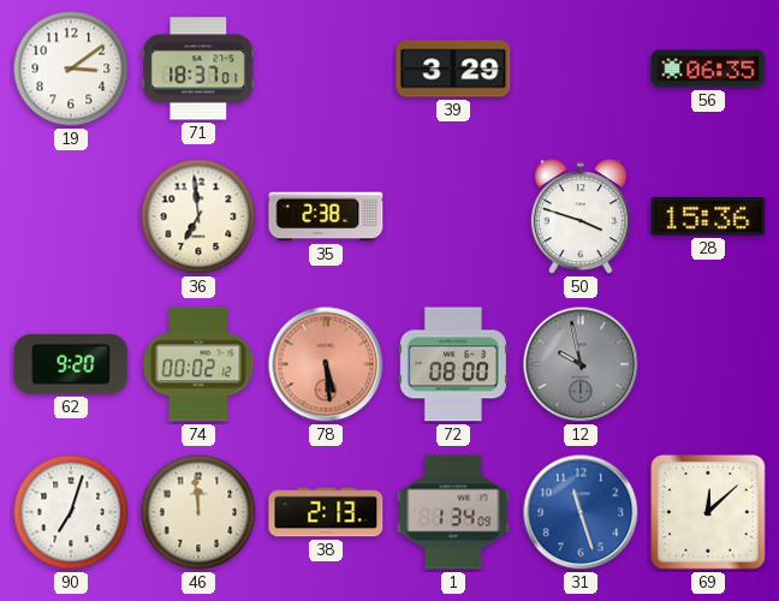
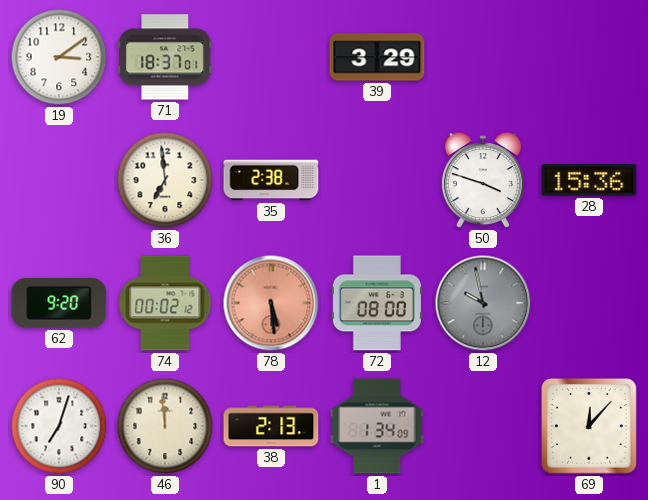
56: 06:35 -> none
31: 11:27 -> none
69: 12:08 -> 12:07
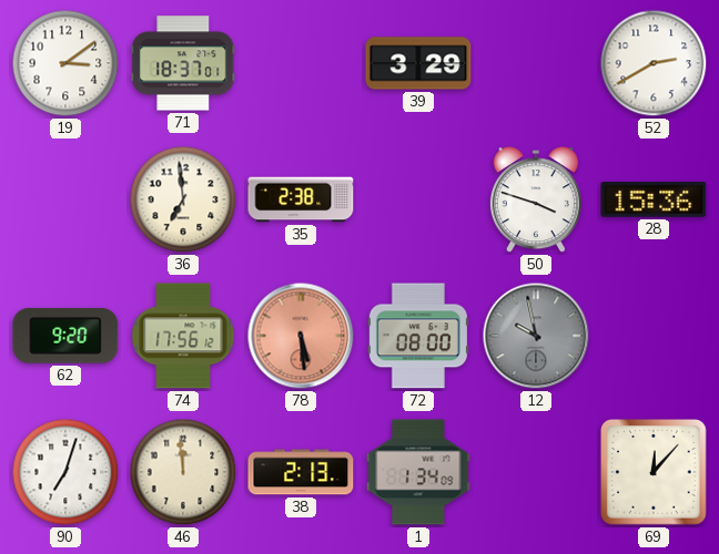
52: none -> 2:40
74: 00:02 -> 17:56
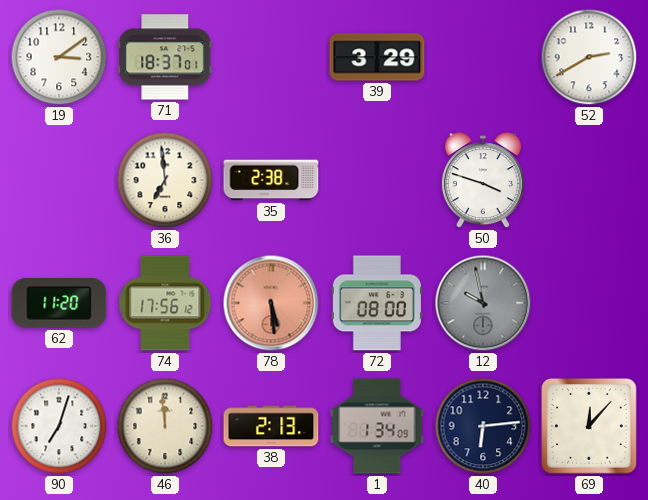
28: 15:36 -> none
62: 9:20 -> 11:20
40: none -> 6:14
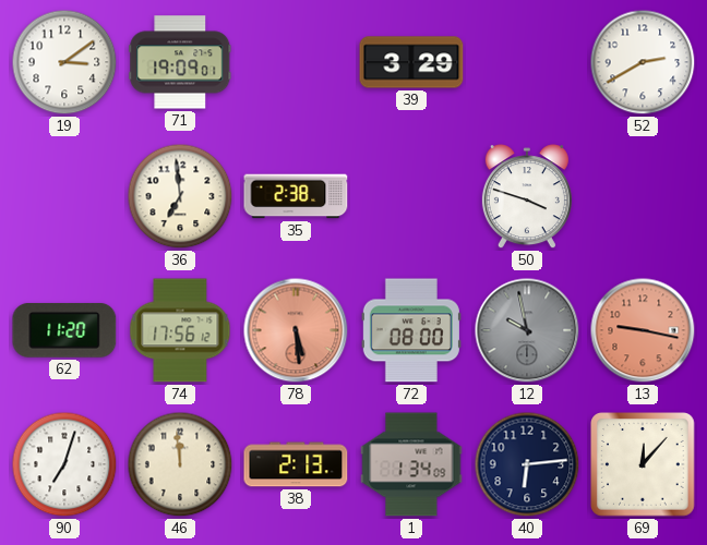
71: 18:37 -> 19:09
13: none -> 9:17
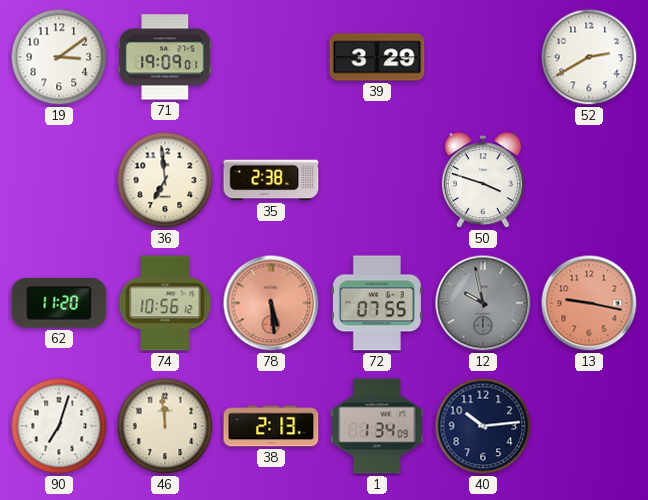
74: 17:56 -> 10:56
72: 08:00 -> 07:55
40: 6:14 -> 10:14
69: 12:07 -> none
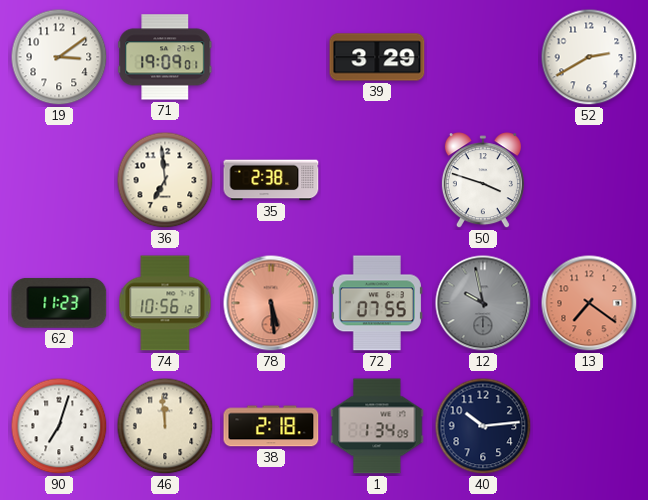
62: 11:20 -> 11:23
13: 9:17 -> 7:21
38: 2:13 -> 2:18
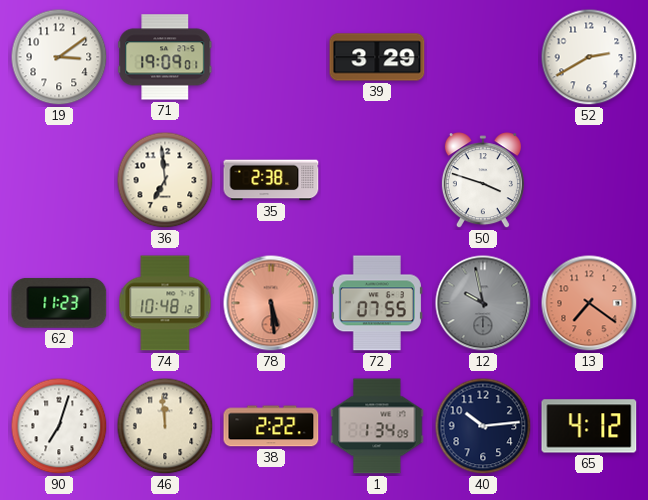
74: 10:56 -> 10:48
38: 2:18 -> 2:22
65: none -> 4:12
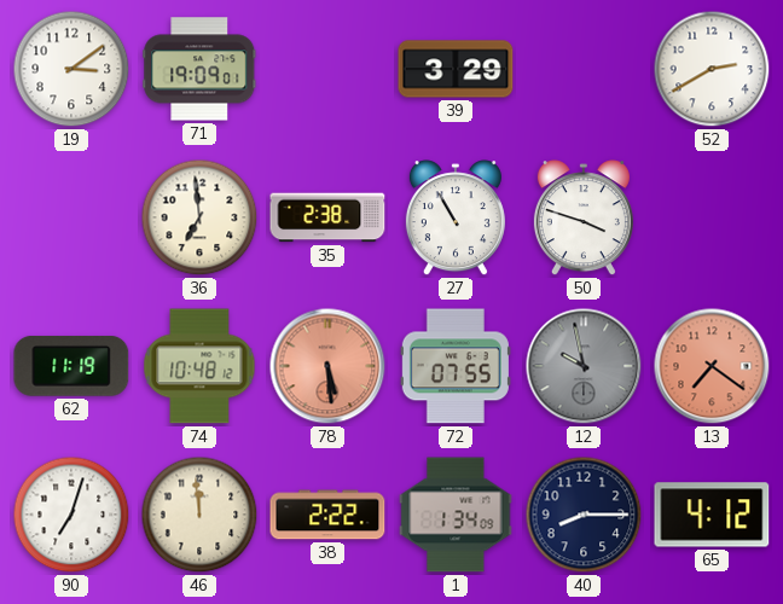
27: none -> 10:55
62: 11:23 -> 11:19
40: 10:14 -> 8:15
